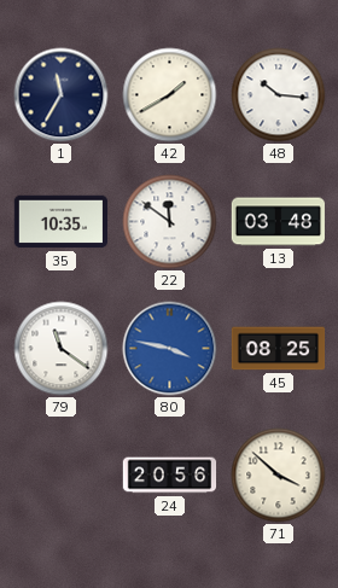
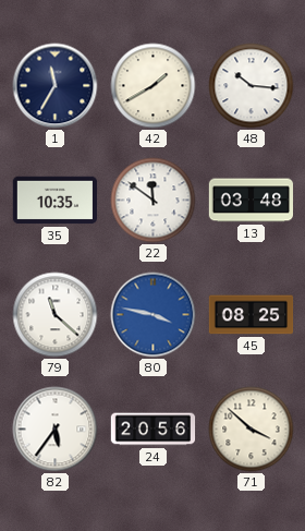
79: 11:21 -> 11:22
82: none -> 5:36
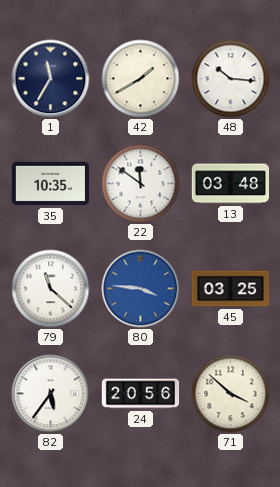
80: 3:47 -> 3:46
45: 08:25 -> 03:25
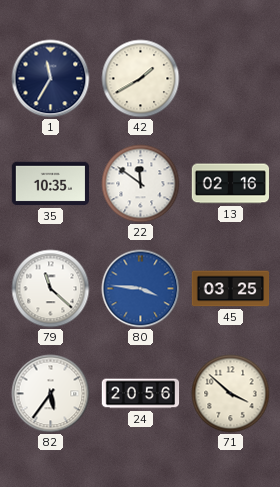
48: 10:16 -> none
13: 03:48 -> 02:16
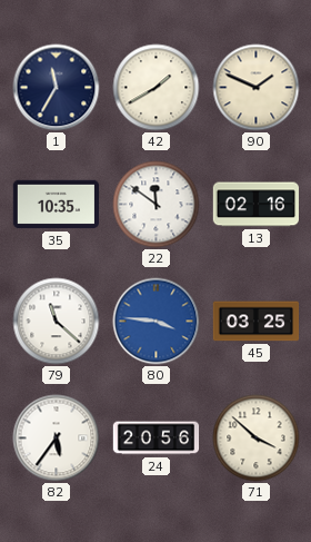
90: none -> 1:49
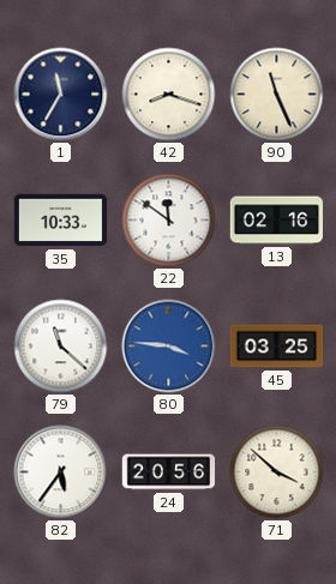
42: 1:40 -> 8:18
90: 1:49 -> 11:26
35: 10:35 -> 10:33
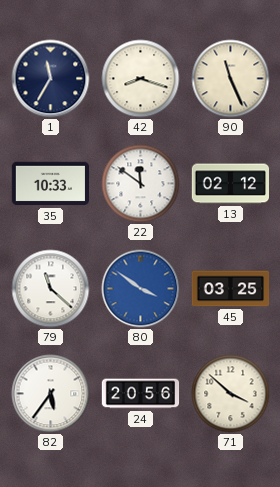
13: 02:16 -> 02:12
80: 3:46 -> 3:51
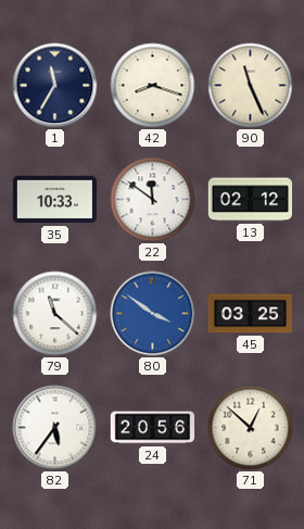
71: 3:52 -> 12:52
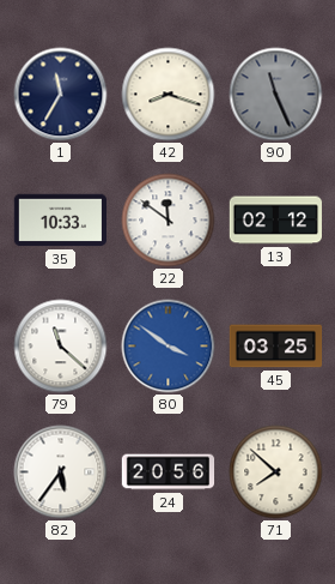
90 dial: cream -> grey
71: 12:52 -> 7:52
